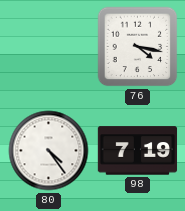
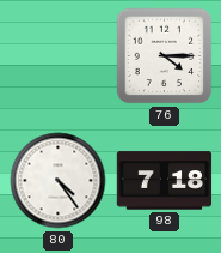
76: 4:17 -> 4:15
98: 7:19 -> 7:18
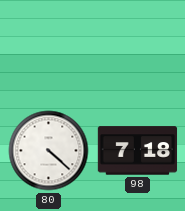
76: 4:15 -> none
80: 4:24 -> 4:22
